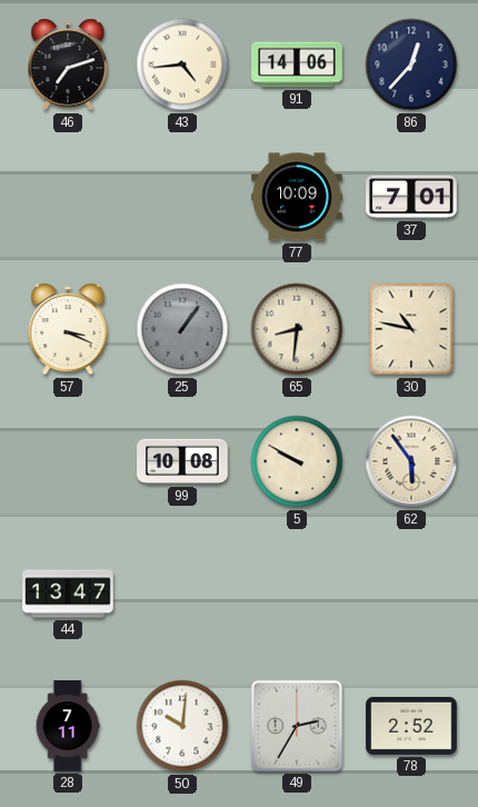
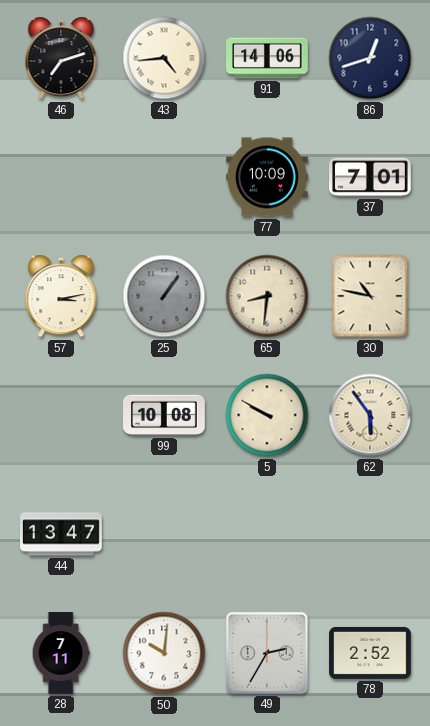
86: 12:37 -> 12:42
57: 3:19 -> 3:13
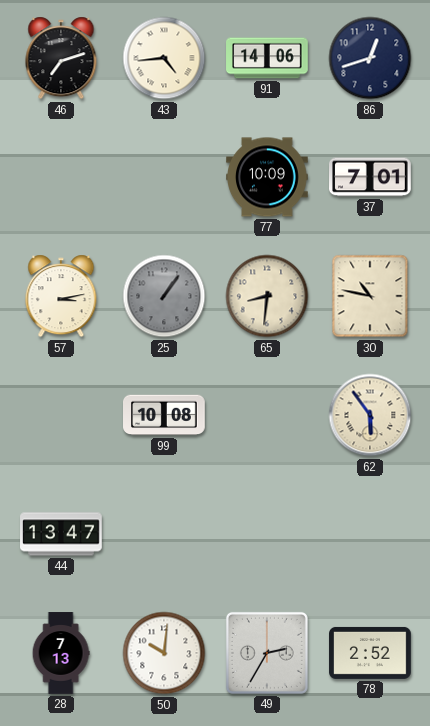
5: 9:50 -> none
28: 7:11 -> 7:13
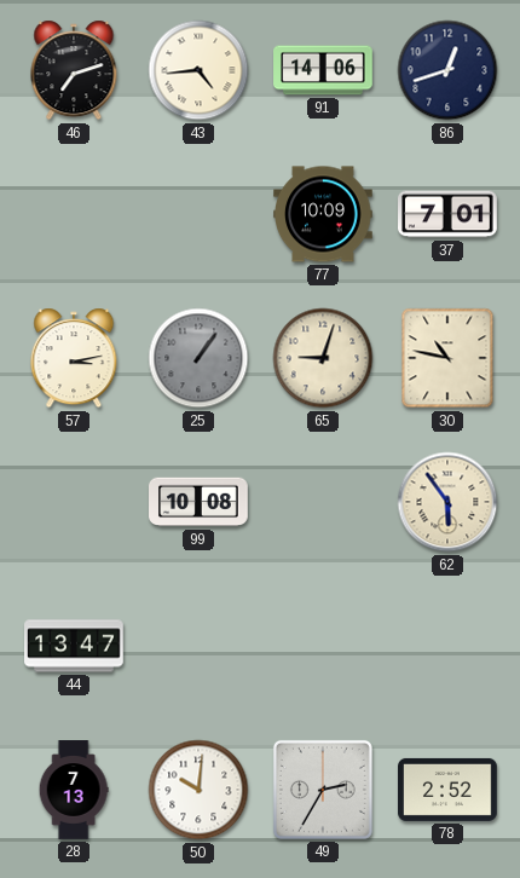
65: 8:31 -> 9:03
